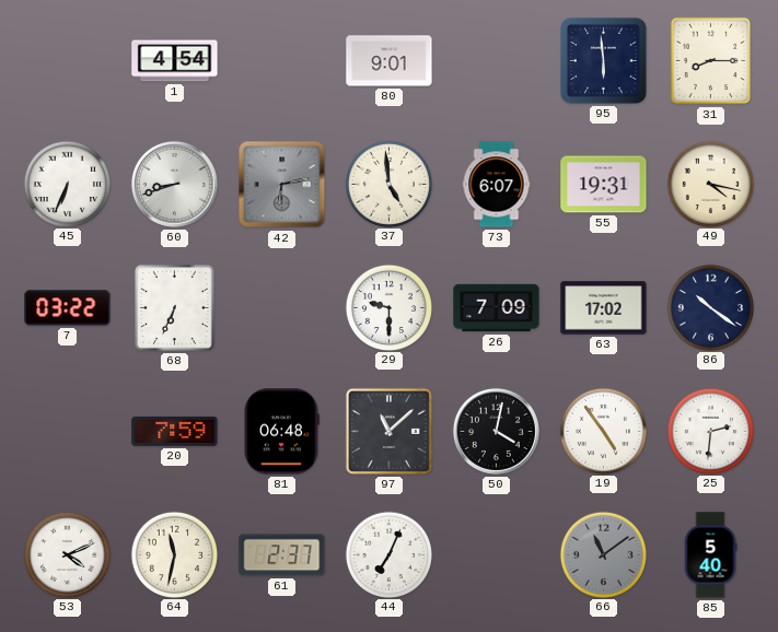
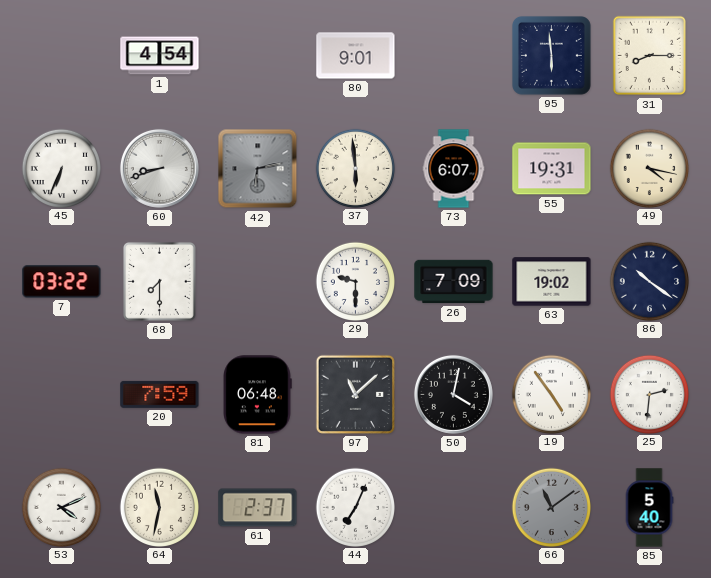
37: 4:59 -> 5:59
68: 6:34 -> 7:30
63: 17:02 -> 19:02
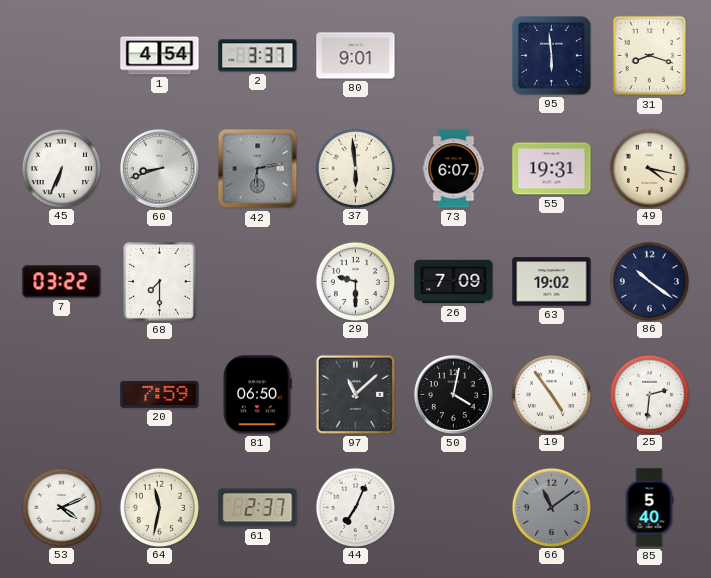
2: none -> 3:37
31: 8:15 -> 8:18
81: 06:48 -> 06:50
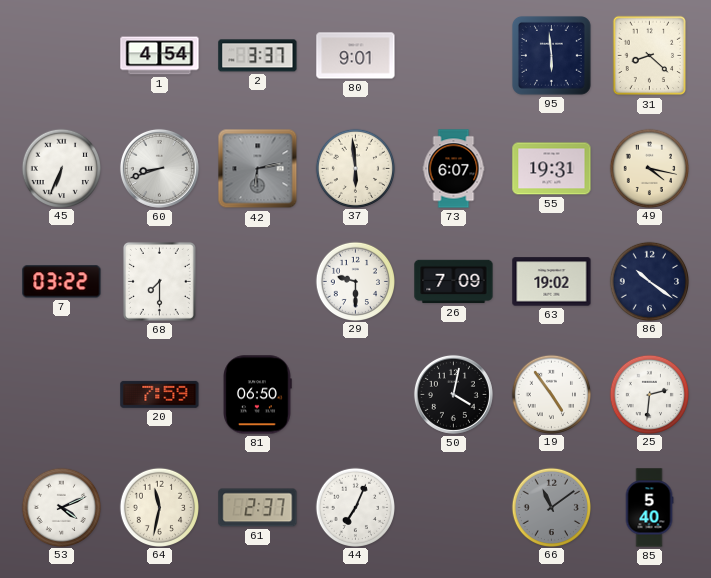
31: 8:18 -> 8:22
97: 11:08 -> none
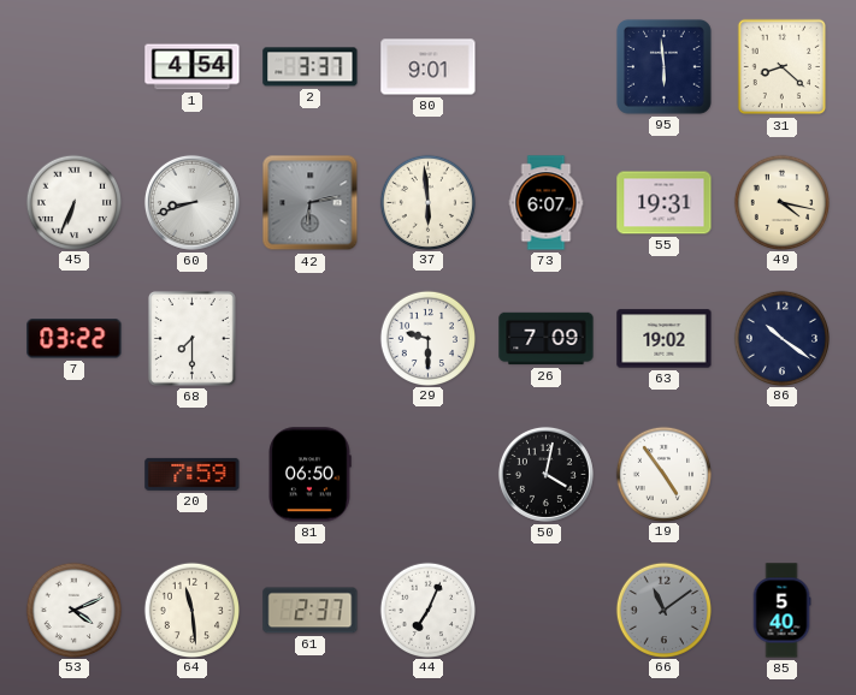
25: 2:31 -> none
64: 11:32 -> 11:29
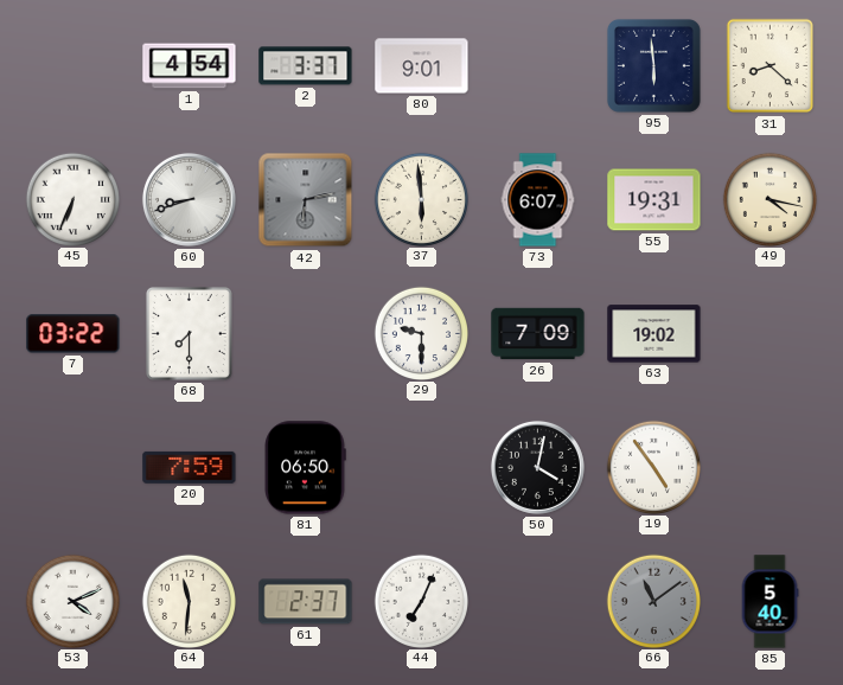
86: 10:21 -> none
64: 11:29 -> 11:31
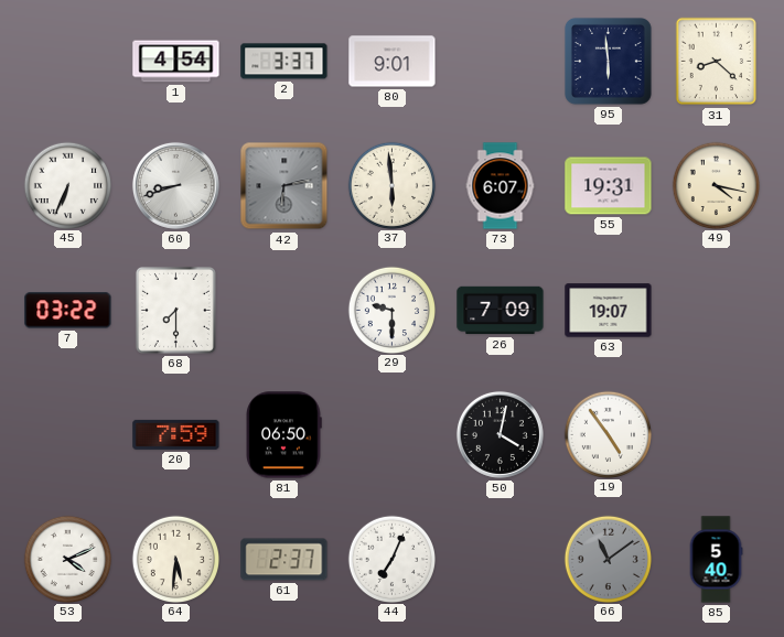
63: 19:02 -> 19:07
64: 11:31 -> 5:31
